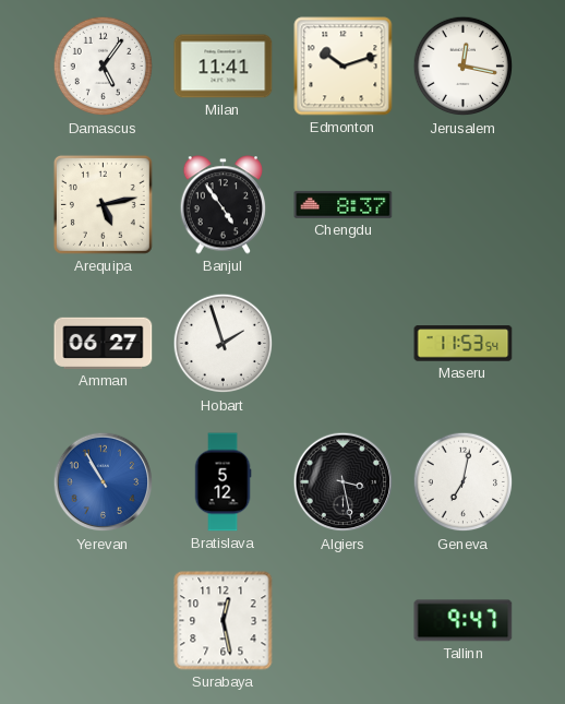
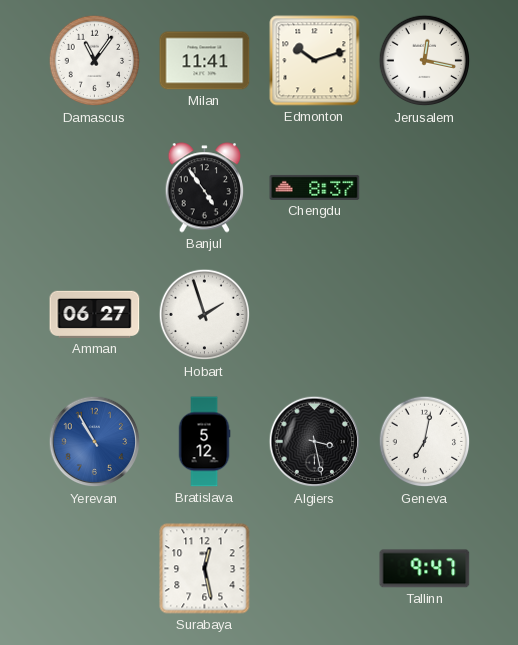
Damascus: 5:06 -> 11:06
Arequipa: 5:13 -> none
Maseru: 11:53 -> none
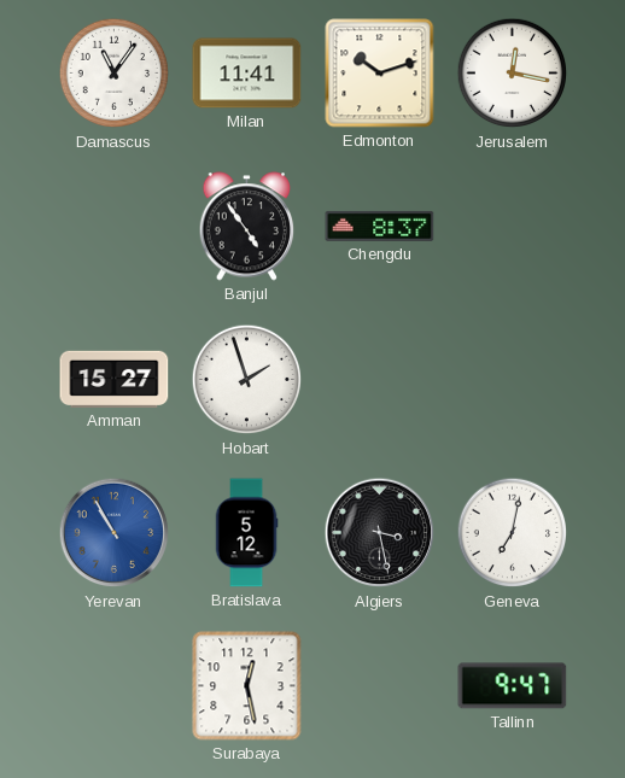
Amman: 06:27 -> 15:27
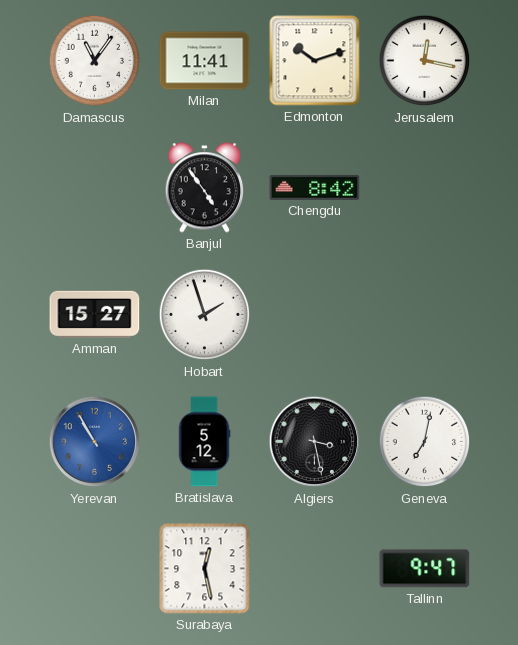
Chengdu: 8:37 -> 8:42
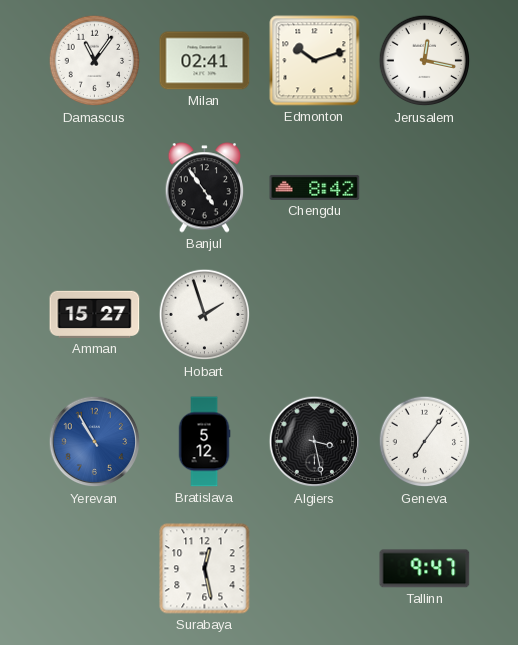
Milan: 11:41 -> 02:41
Geneva: 7:02 -> 7:06
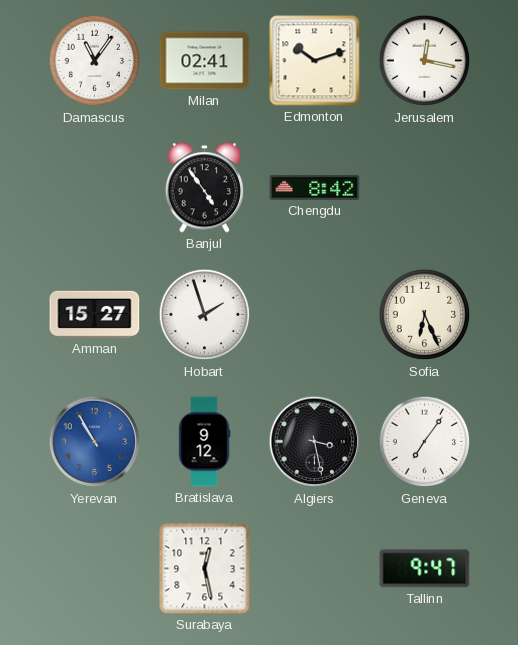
Sofia: none -> 6:26
Bratislava: 5:12 -> 9:12
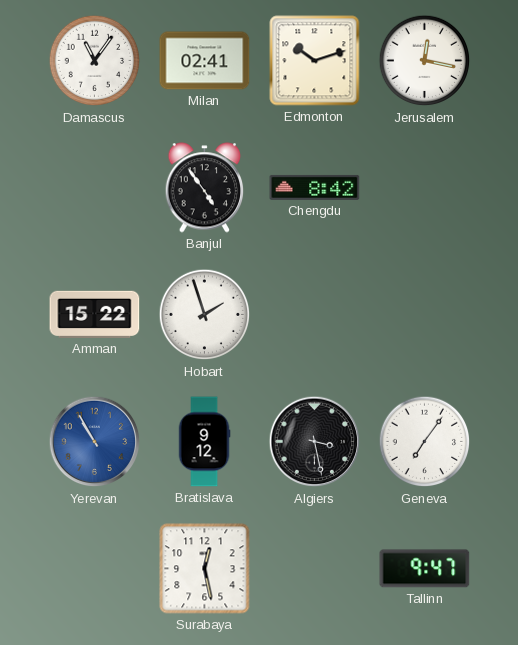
Amman: 15:27 -> 15:22
Sofia: 6:26 -> none
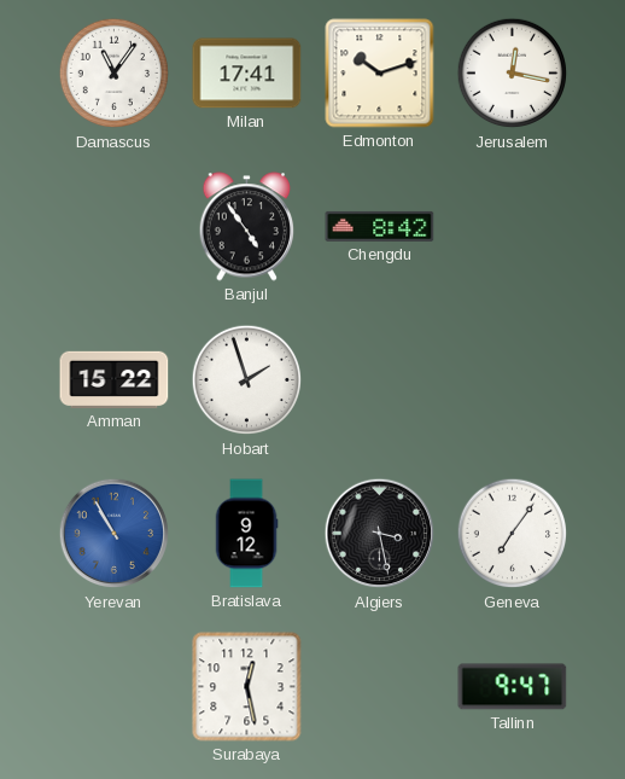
Milan: 02:41 -> 17:41
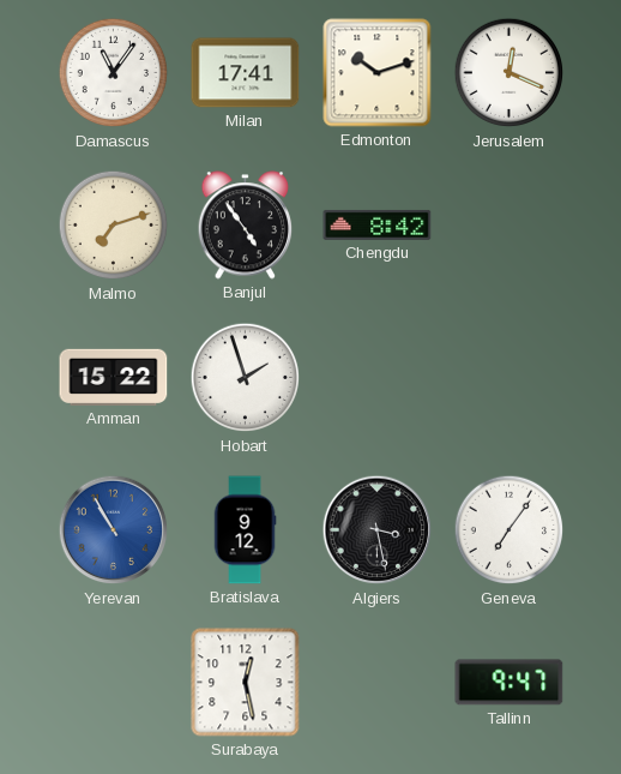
Jerusalem: 12:17 -> 12:19
Malmo: none -> 7:12
